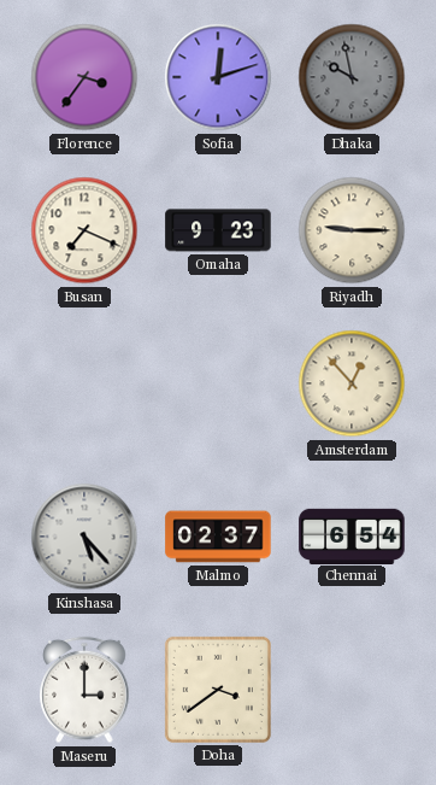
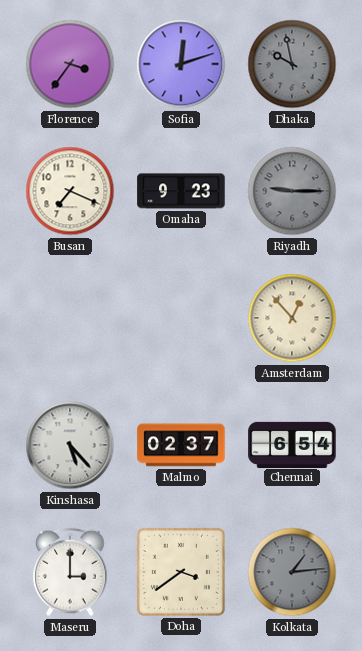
Riyadh dial: cream -> grey
Kolkata: none -> 1:14
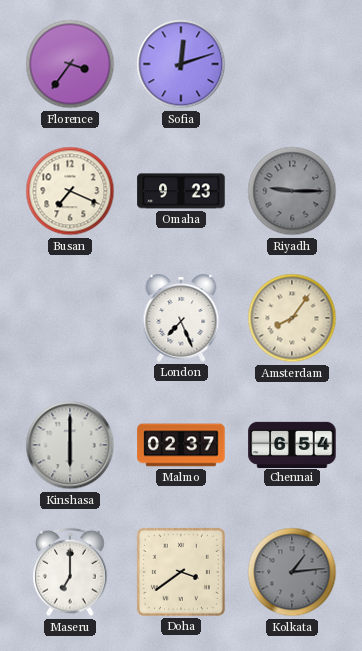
Dhaka: 9:58 -> none
London: none -> 7:26
Amsterdam: 12:53 -> 8:06
Kinshasa: 5:23 -> 6:00
Maseru: 3:00 -> 7:00
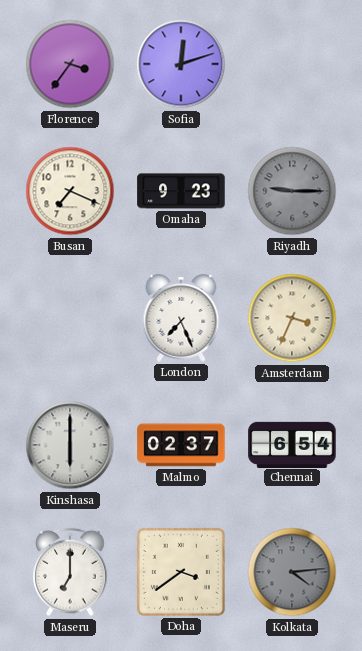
Amsterdam: 8:06 -> 3:34
Kolkata: 1:14 -> 4:14
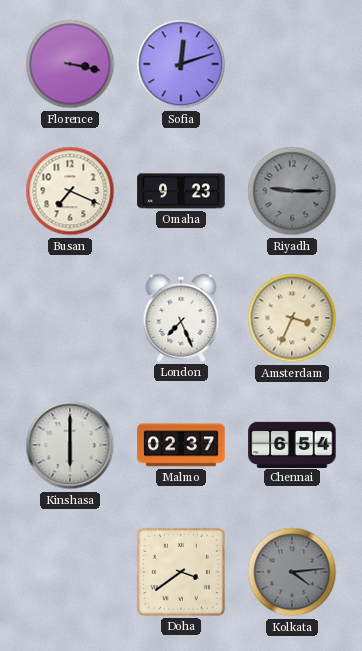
Florence: 3:36 -> 3:17
Maseru: 7:00 -> none
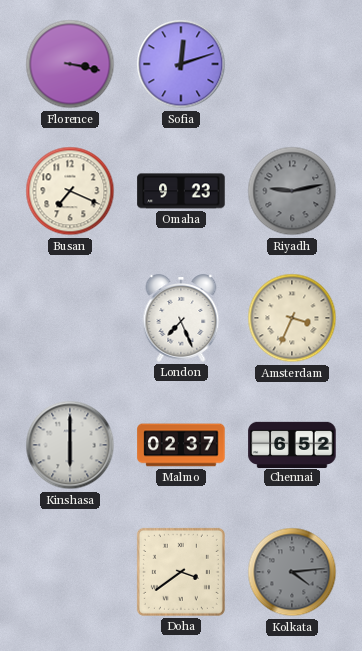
Riyadh: 9:15 -> 9:13
Chennai: 6:54 -> 6:52
